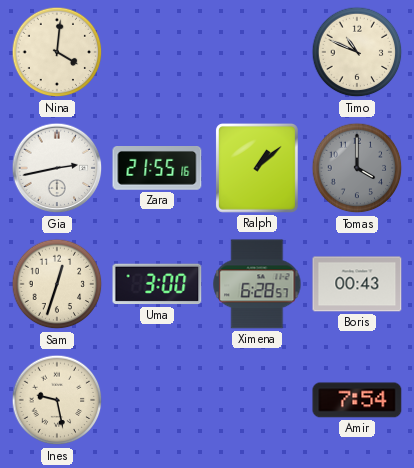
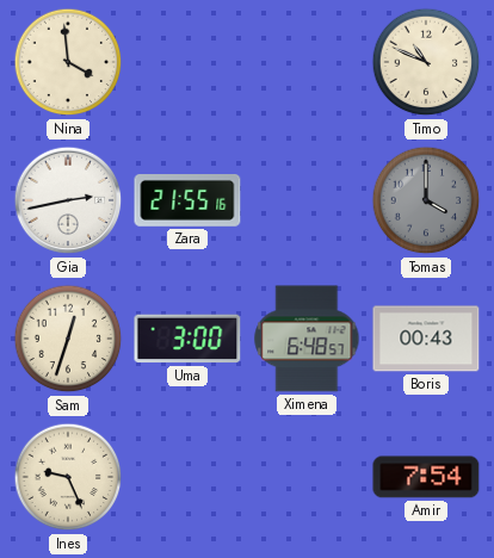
Nina: 4:01 -> 3:59
Ralph: 1:08 -> none
Ximena: 6:28 -> 6:48
Ines: 9:28 -> 9:26
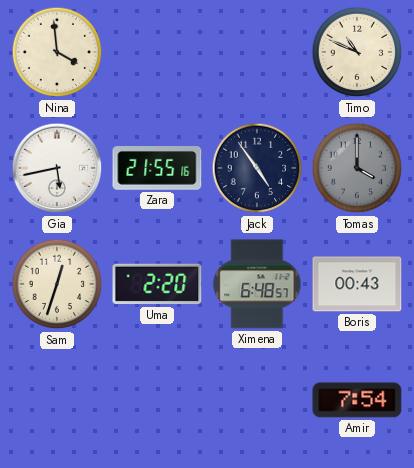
Gia: 2:43 -> 5:43
Jack: none -> 4:54
Uma: 3:00 -> 2:20
Ines: 9:26 -> none
